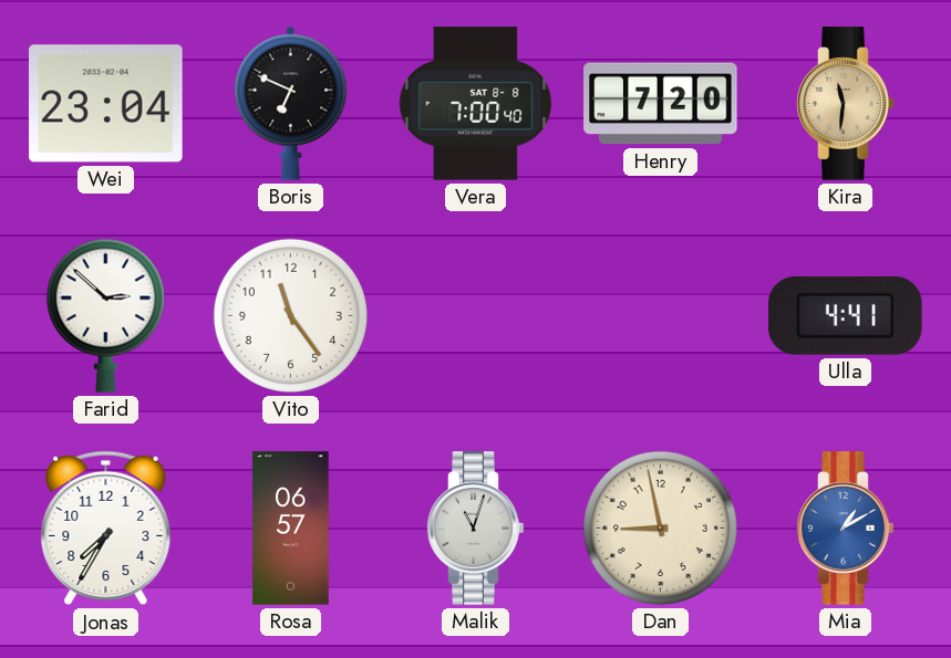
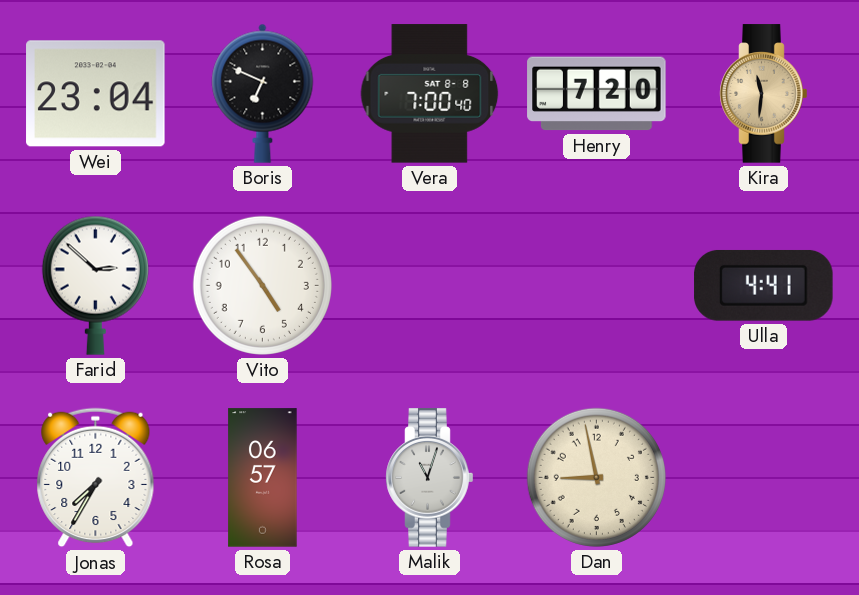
Vito: 11:24 -> 4:54
Mia: 1:10 -> none
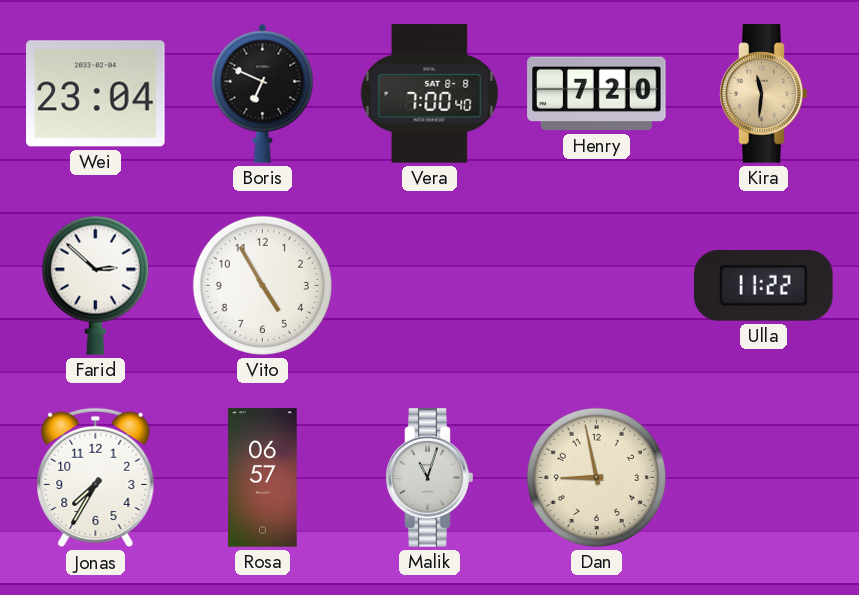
Vito: 4:54 -> 4:55
Ulla: 4:41 -> 11:22
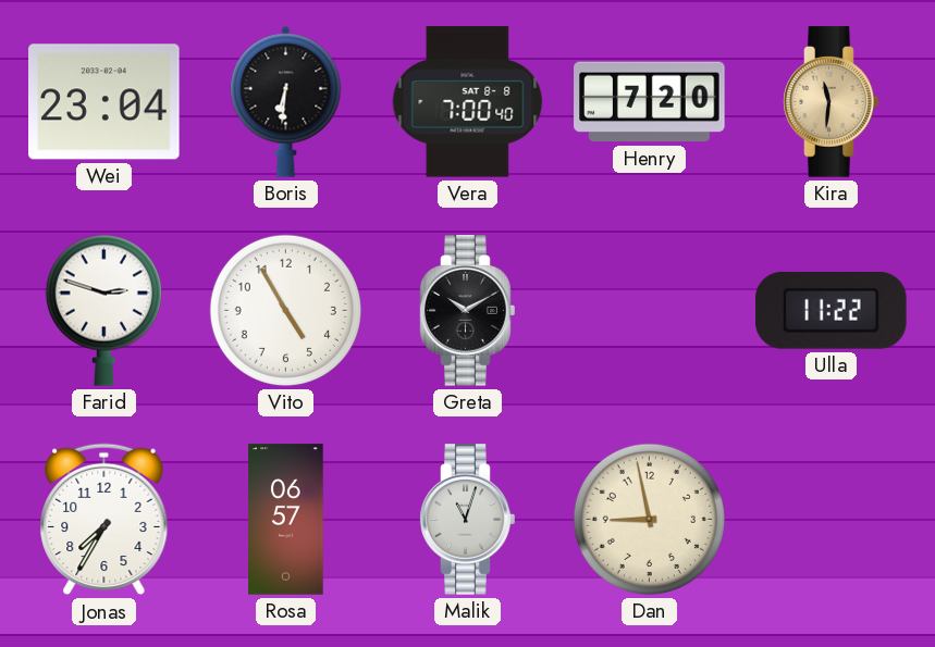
Boris: 6:49 -> 6:31
Farid: 2:52 -> 2:48
Greta: none -> 10:10
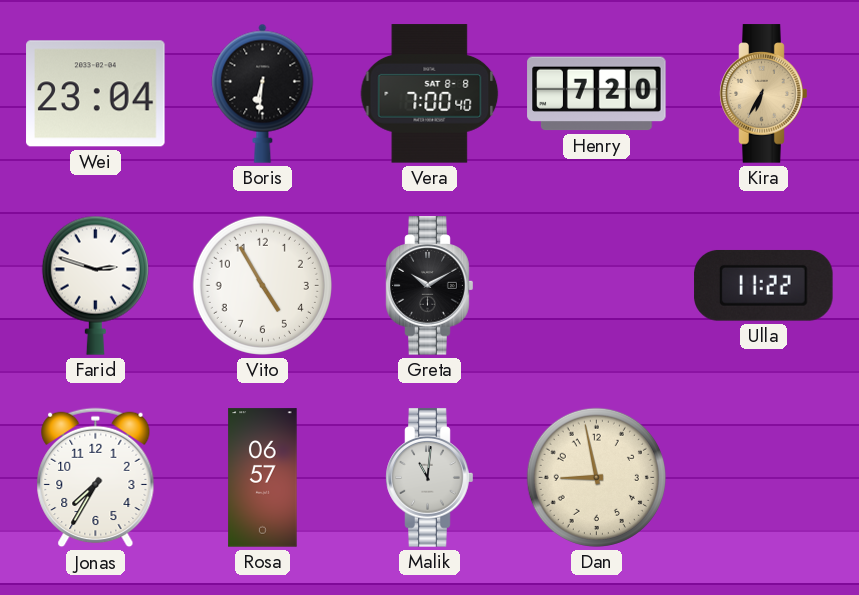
Kira: 11:31 -> 6:35
Malik: 11:03 -> 11:01
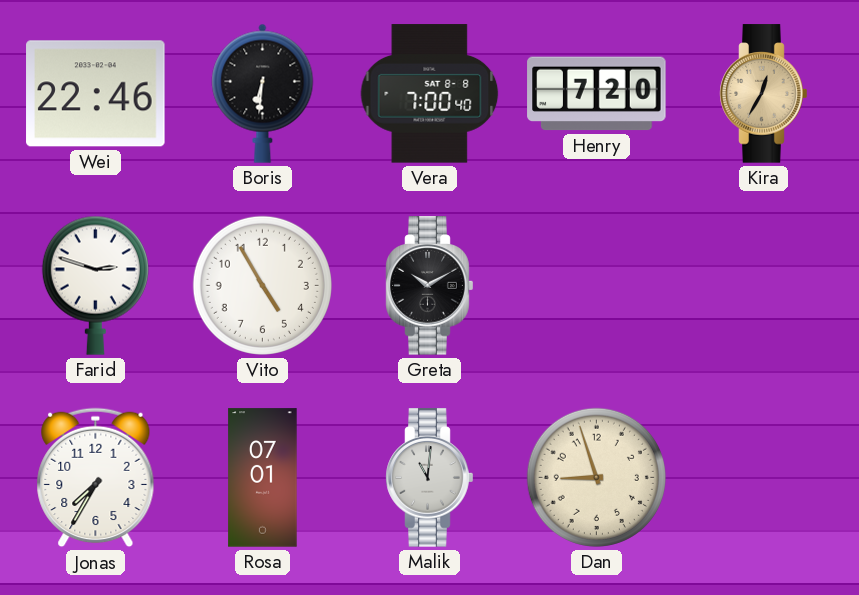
Wei: 23:04 -> 22:46
Kira: 6:35 -> 12:35
Ulla: 11:22 -> none
Rosa: 06:57 -> 07:01
Dan: 8:58 -> 8:57
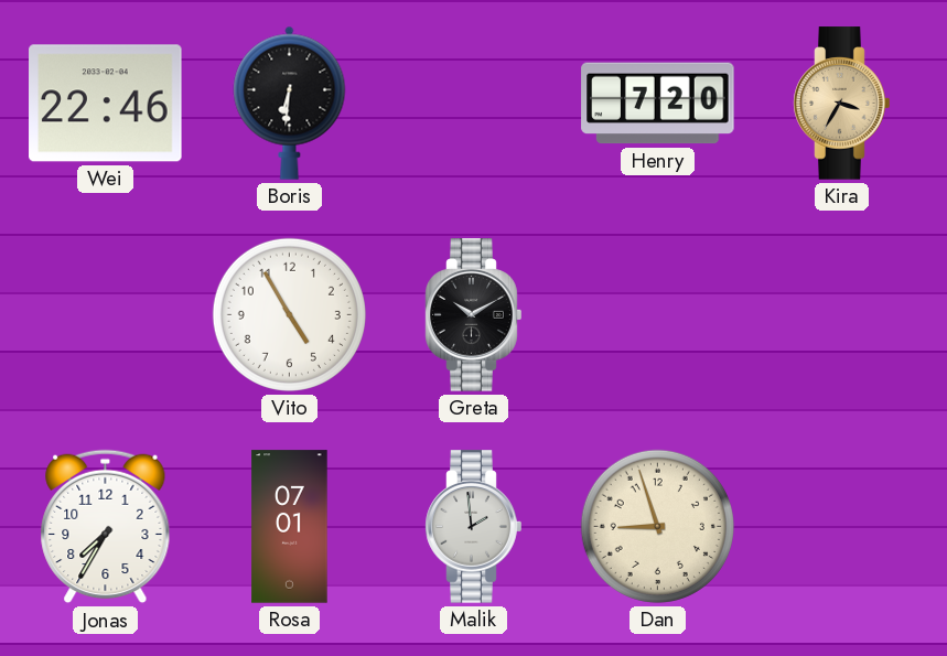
Vera: 7:00 -> none
Kira: 12:35 -> 3:35
Farid: 2:48 -> none
Malik: 11:01 -> 1:59
